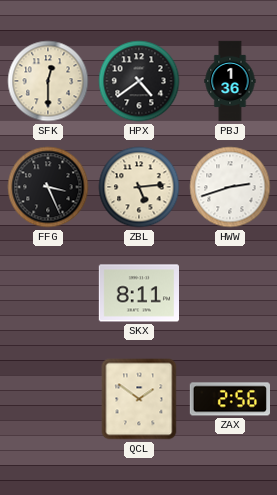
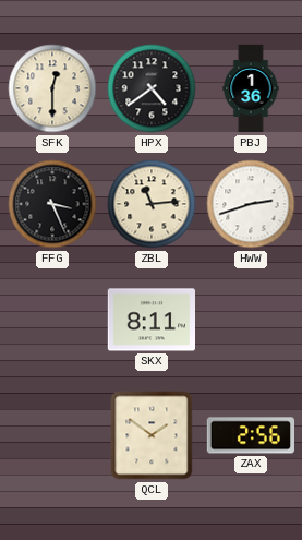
ZBL: 5:14 -> 11:14
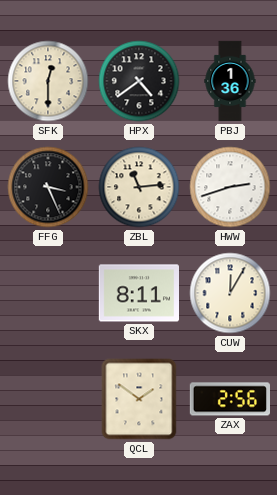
CUW: none -> 12:05
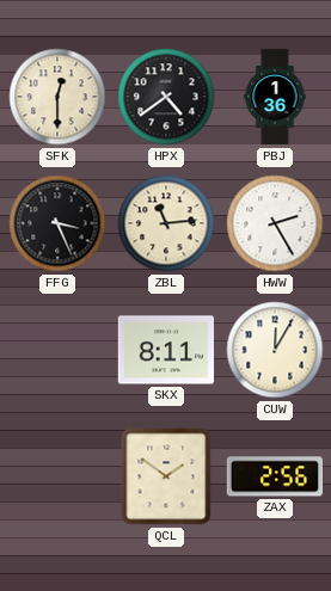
HWW: 2:42 -> 2:25
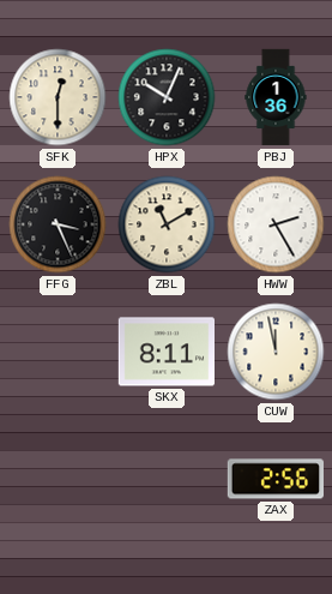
HPX: 4:39 -> 10:04
ZBL: 11:14 -> 11:10
CUW: 12:05 -> 11:58
QCL: 1:51 -> none
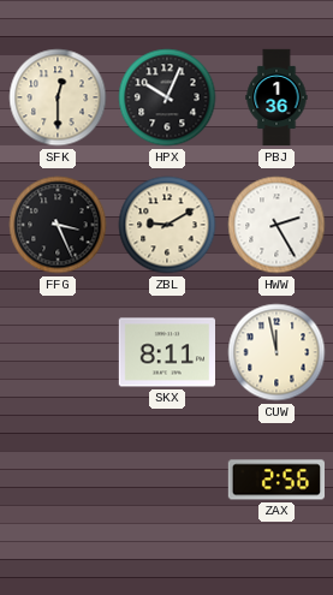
ZBL: 11:10 -> 9:10
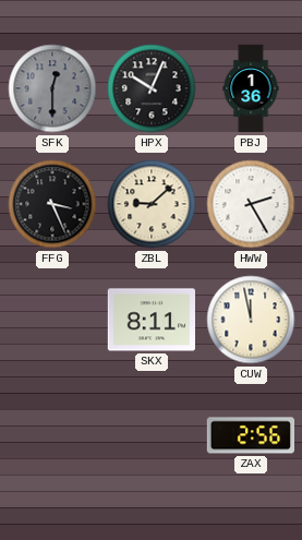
SFK dial: cream -> grey
ZBL: 9:10 -> 9:08
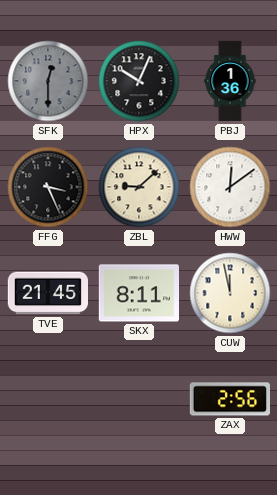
HWW: 2:25 -> 12:09
TVE: none -> 21:45
